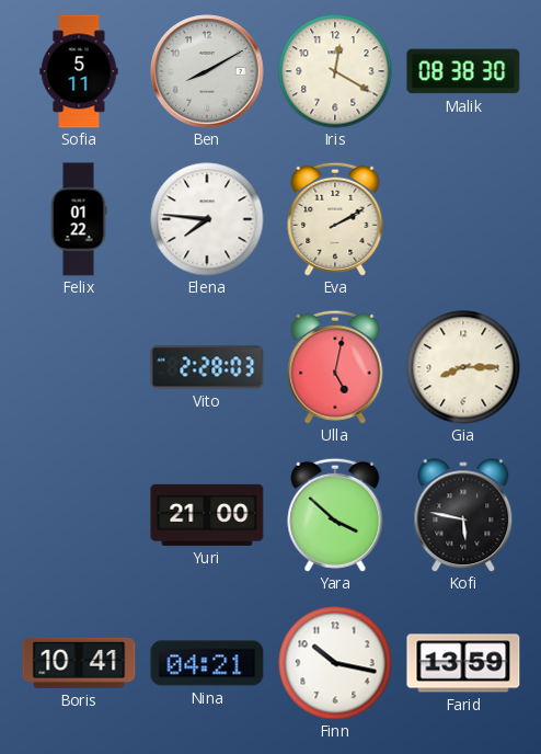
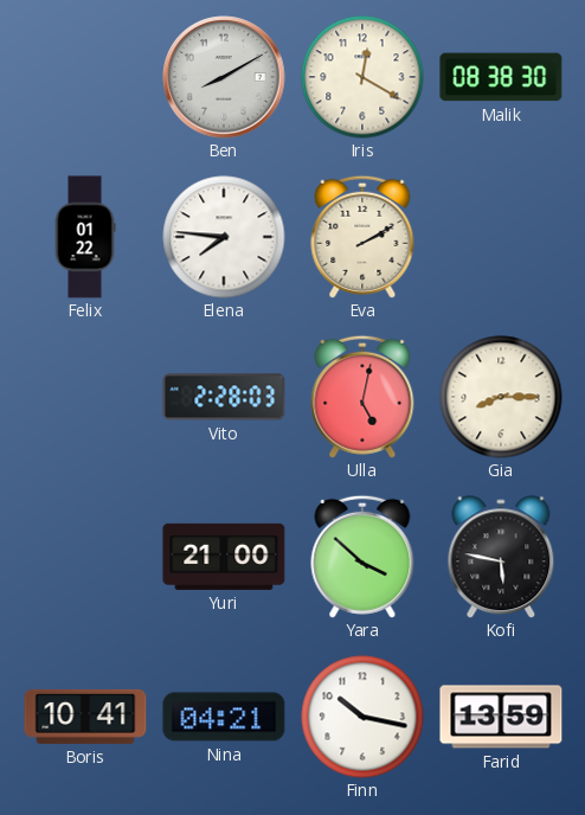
Sofia: 5:11 -> none
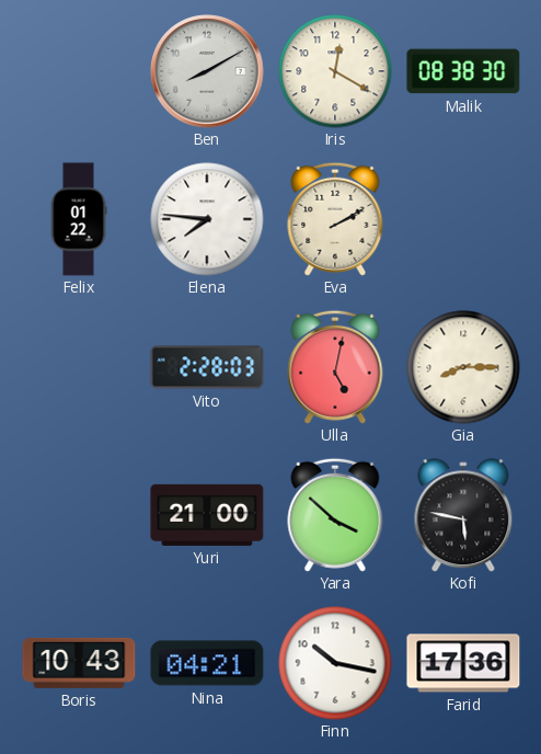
Boris: 10:41 -> 10:43
Farid: 13:59 -> 17:36
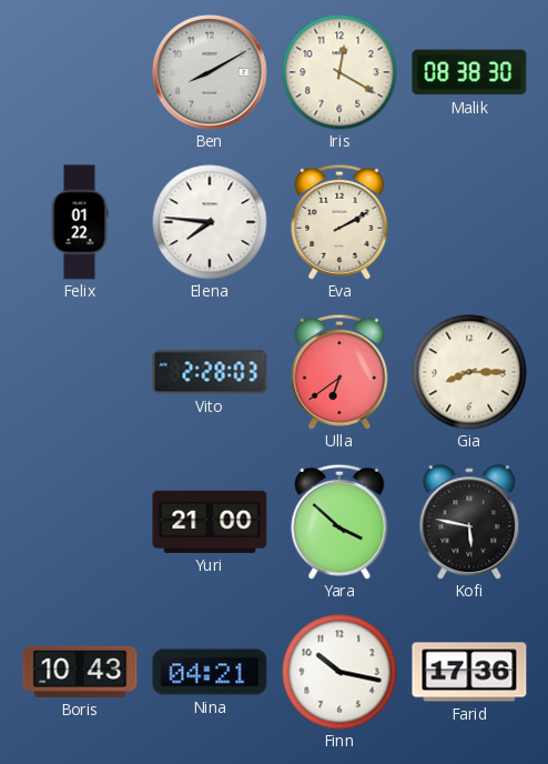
Ulla: 5:02 -> 6:39
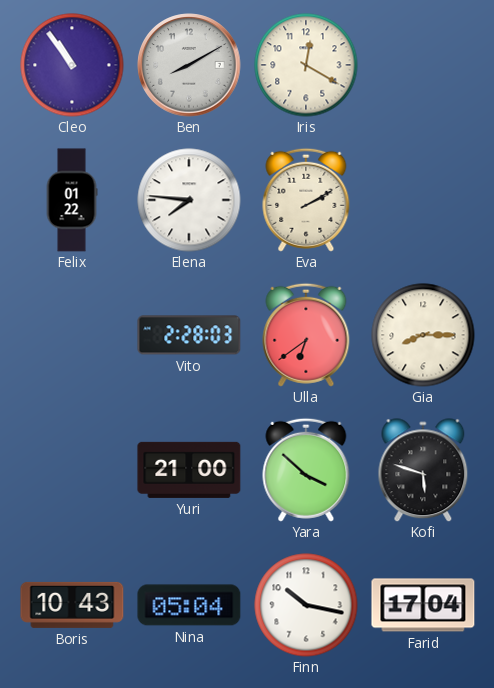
Cleo: none -> 10:54
Malik: 08:38 -> none
Kofi: 5:47 -> 5:48
Nina: 04:21 -> 05:04
Farid: 17:36 -> 17:04
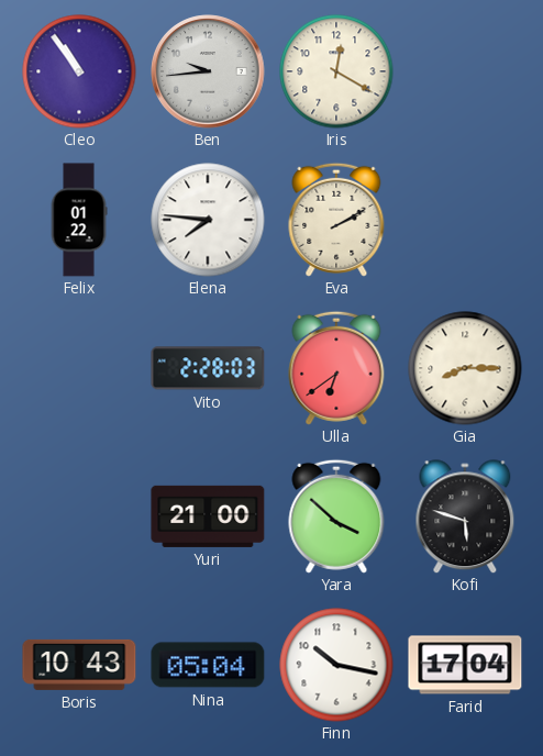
Ben: 8:10 -> 9:44
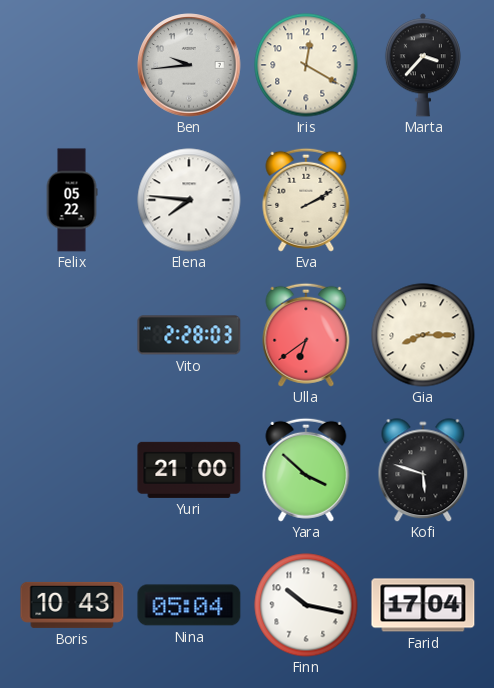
Cleo: 10:54 -> none
Marta: none -> 3:37
Felix: 01:22 -> 05:22
